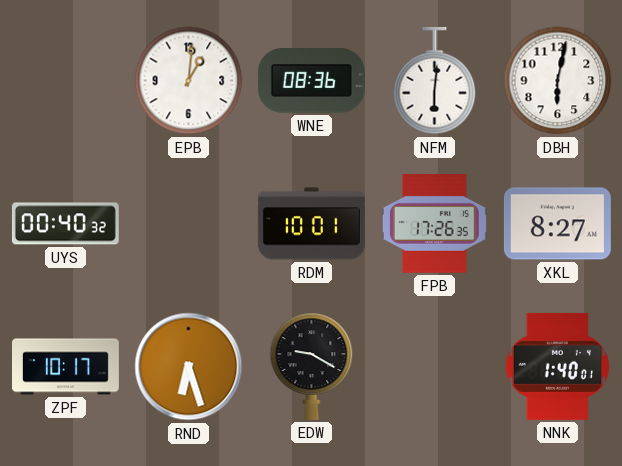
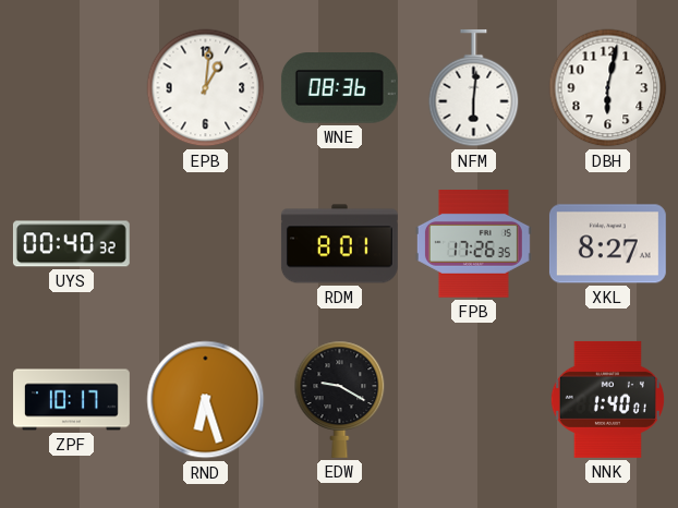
RDM: 10:01 -> 8:01
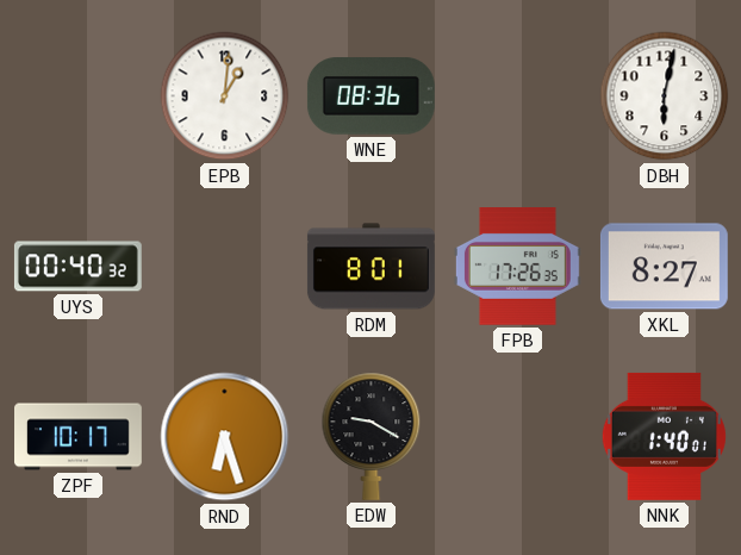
NFM: 6:01 -> none
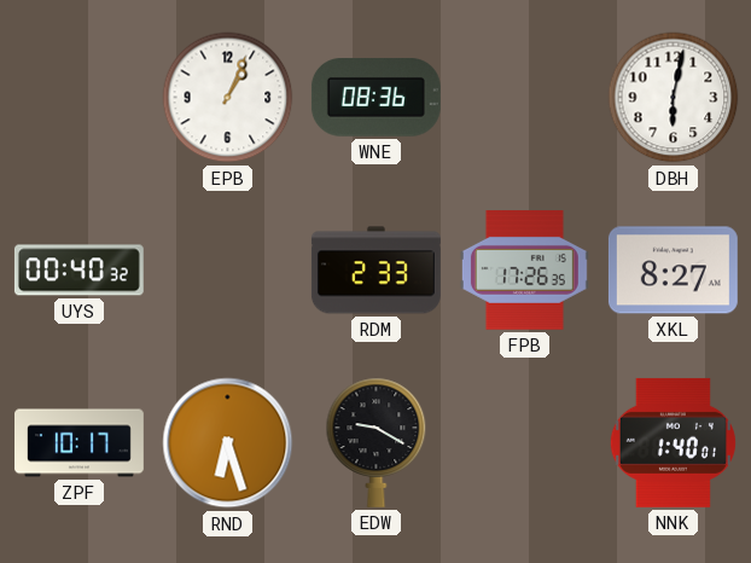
EPB: 1:01 -> 1:04
RDM: 8:01 -> 2:33
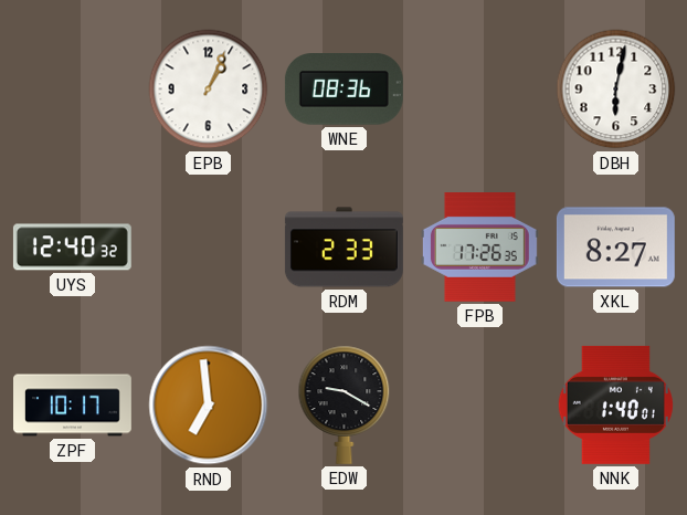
UYS: 00:40 -> 12:40
RND: 6:27 -> 6:59
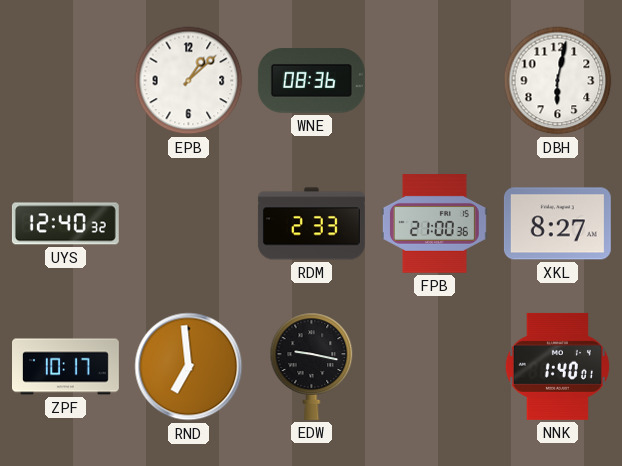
EPB: 1:04 -> 1:08
FPB: 17:26 -> 21:00
EDW: 9:20 -> 9:17
